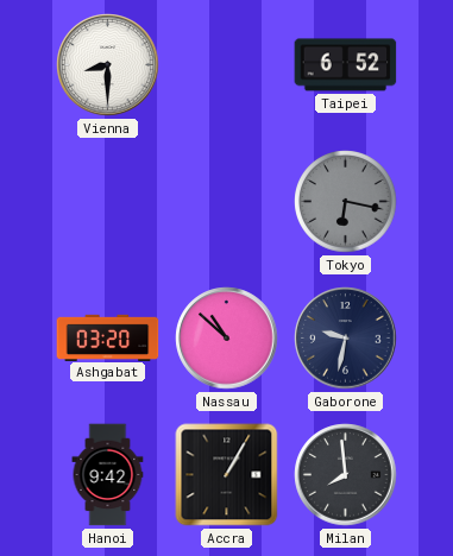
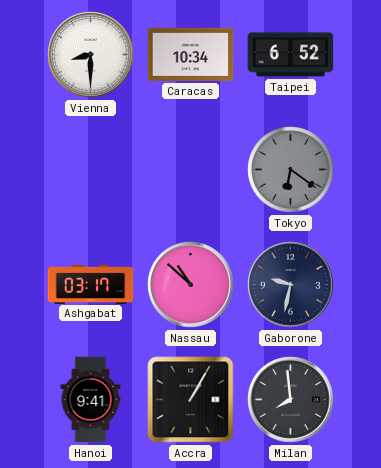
Caracas: none -> 10:34
Tokyo: 6:17 -> 6:21
Ashgabat: 03:20 -> 03:17
Hanoi: 9:42 -> 9:41
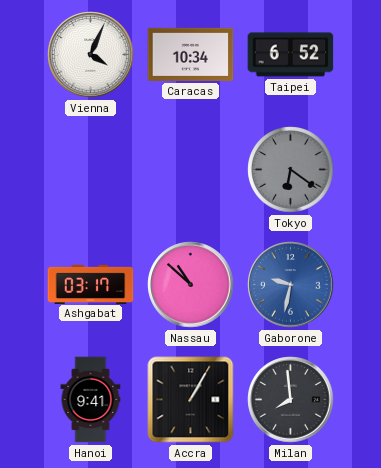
Vienna: 8:30 -> 4:04
Gaborone dial: navy -> blue
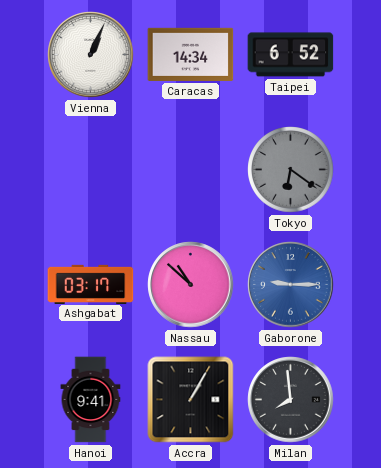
Vienna: 4:04 -> 1:04
Caracas: 10:34 -> 14:34
Gaborone: 9:32 -> 9:15
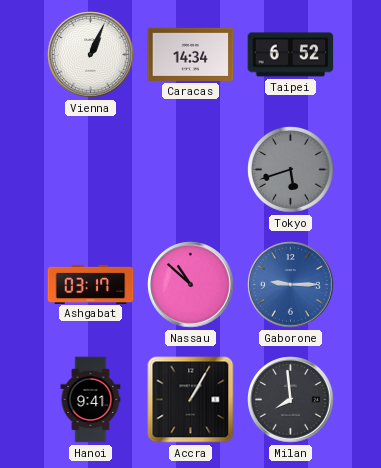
Tokyo: 6:21 -> 5:42
